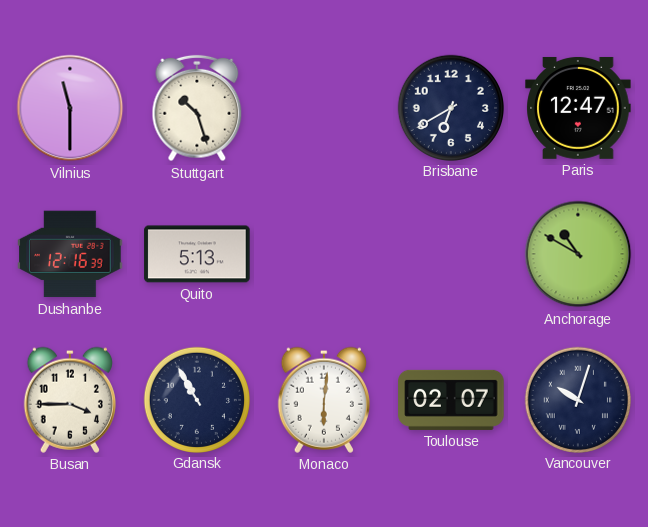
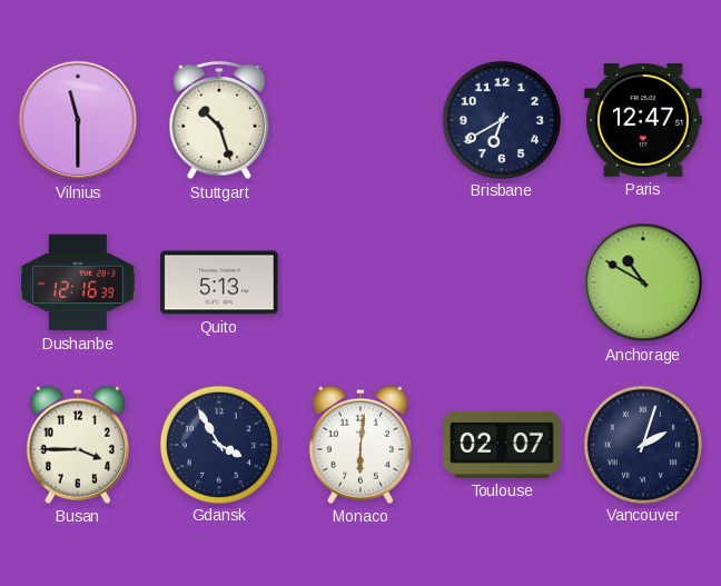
Gdansk: 10:55 -> 3:55
Vancouver: 10:03 -> 2:03
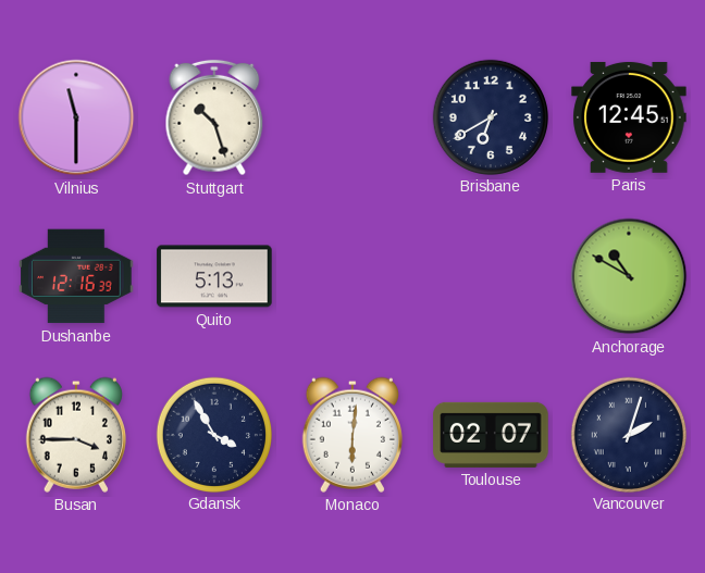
Paris: 12:47 -> 12:45
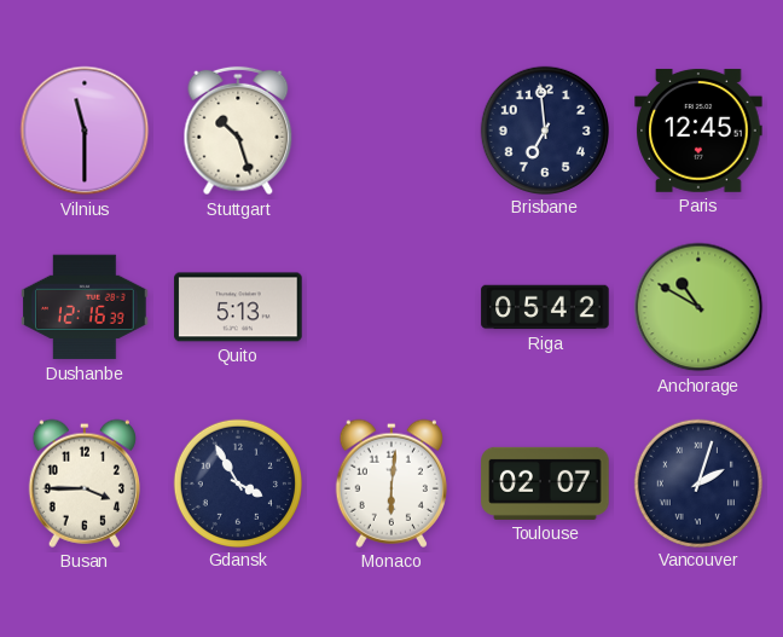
Brisbane: 6:40 -> 6:59
Riga: none -> 05:42
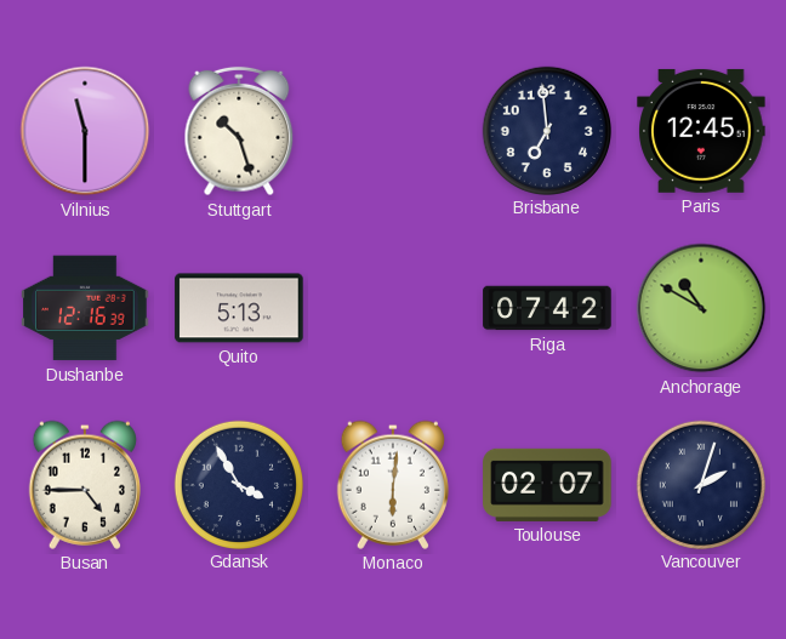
Riga: 05:42 -> 07:42
Busan: 3:45 -> 4:45
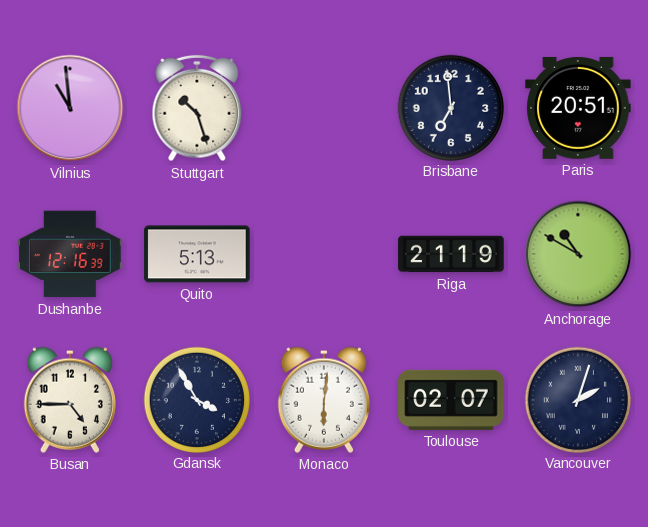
Vilnius: 11:30 -> 10:59
Paris: 12:45 -> 20:51
Riga: 07:42 -> 21:19
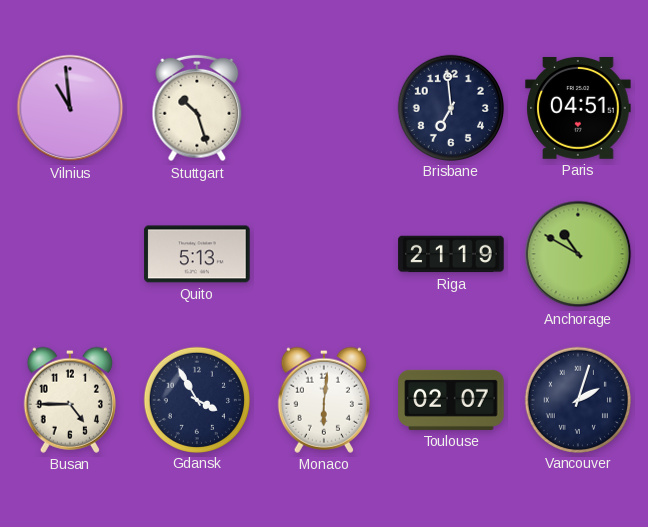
Paris: 20:51 -> 04:51
Dushanbe: 12:16 -> none
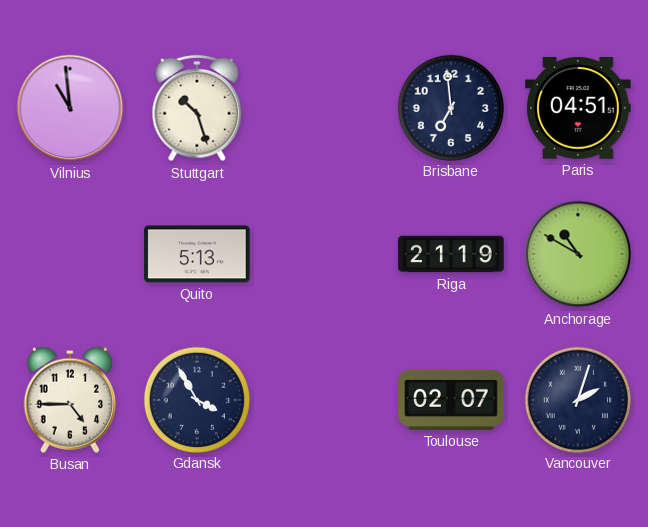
Monaco: 6:01 -> none
